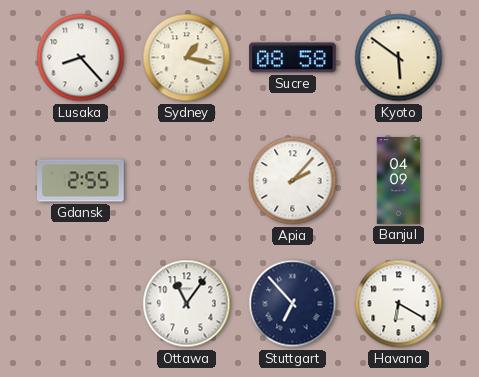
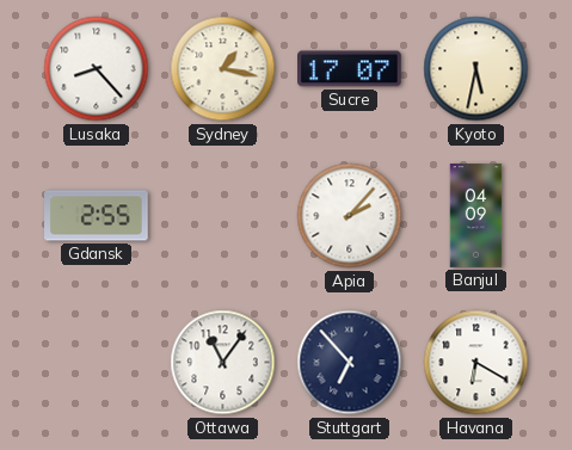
Sucre: 08:58 -> 17:07
Kyoto: 5:51 -> 5:32
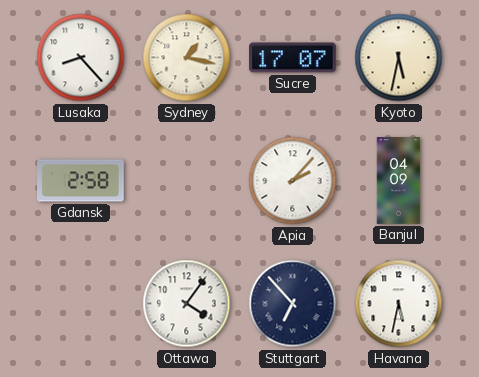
Gdansk: 2:55 -> 2:58
Ottawa: 11:06 -> 4:06
Havana: 6:20 -> 5:32
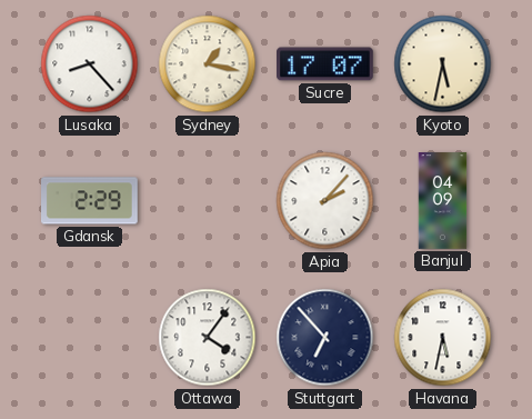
Gdansk: 2:58 -> 2:29
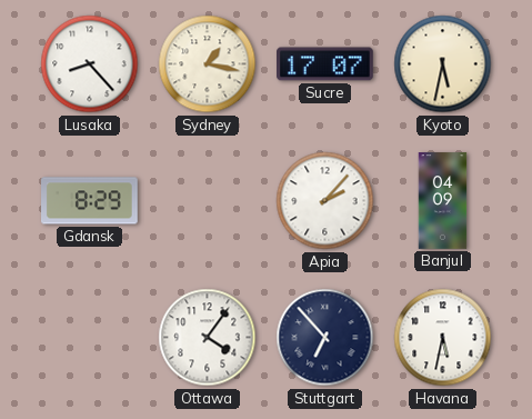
Gdansk: 2:29 -> 8:29
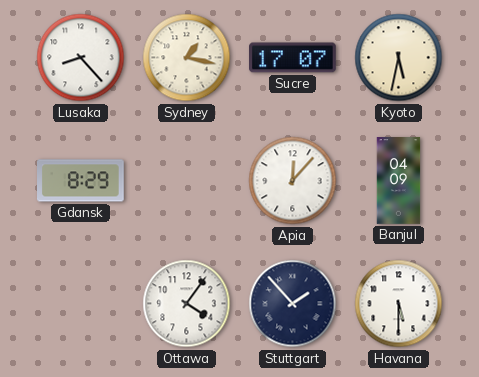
Apia: 2:07 -> 12:07
Stuttgart: 6:53 -> 1:53
Havana: 5:32 -> 5:30
